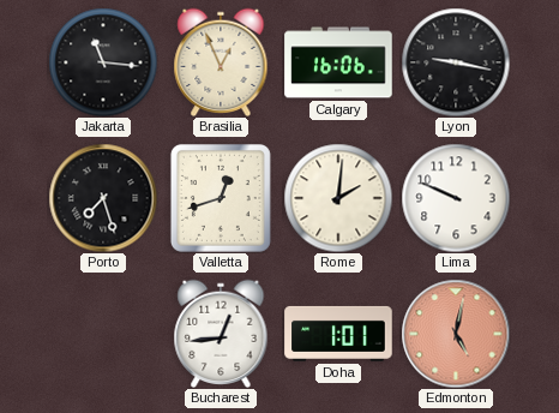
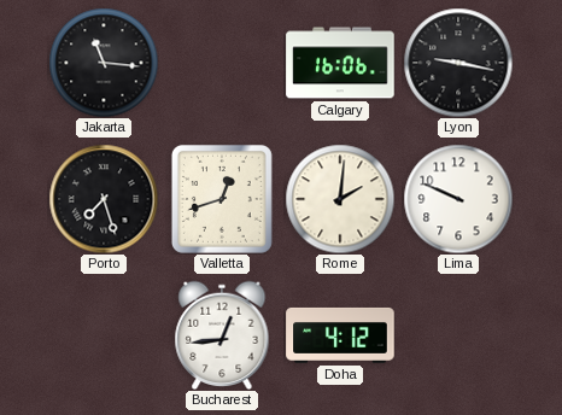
Brasilia: 12:56 -> none
Doha: 1:01 -> 4:12
Edmonton: 5:02 -> none
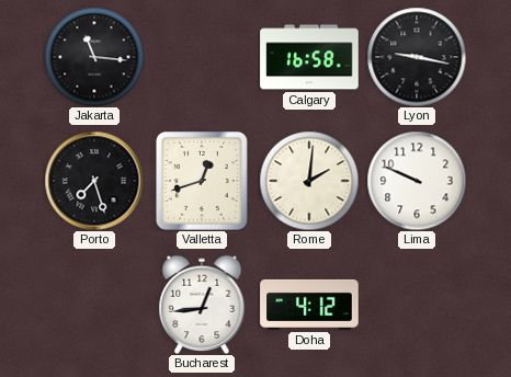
Calgary: 16:06 -> 16:58
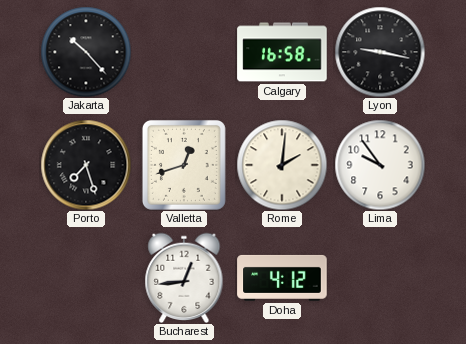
Jakarta: 11:16 -> 10:23
Lima: 9:49 -> 9:54
